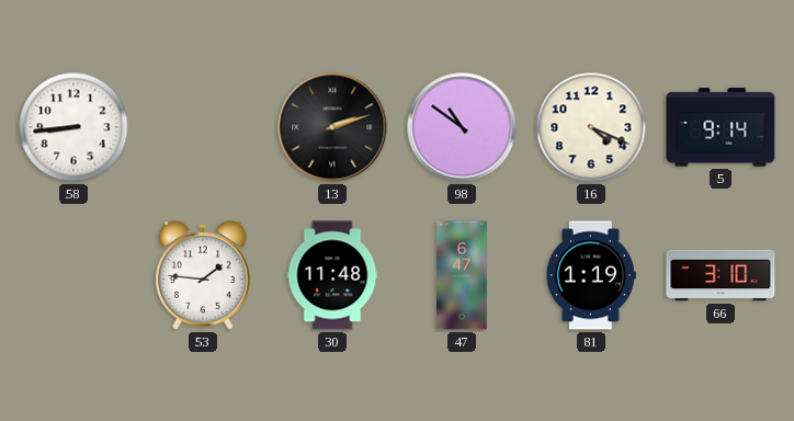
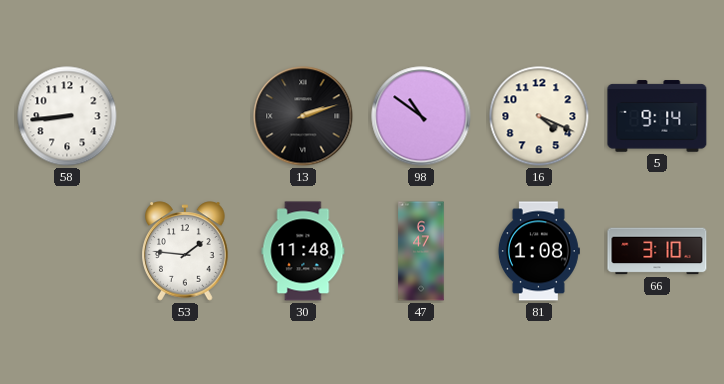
81: 1:19 -> 1:08
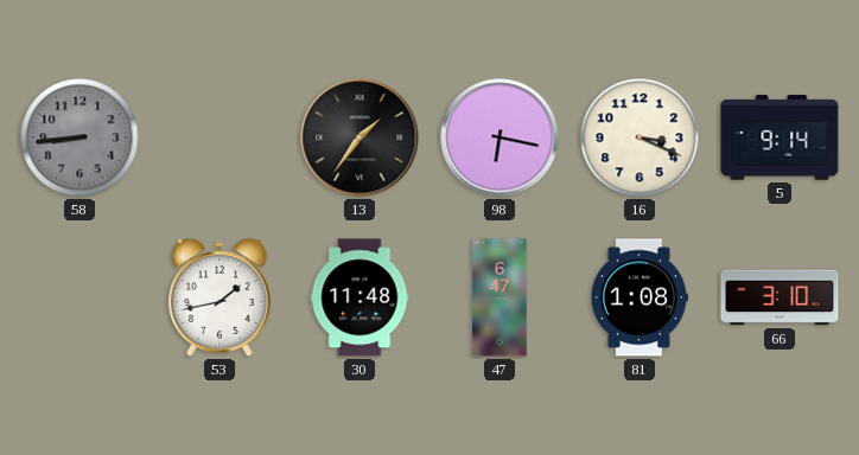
58 dial: white -> grey
13: 2:12 -> 1:36
98: 10:51 -> 6:17
16: 4:19 -> 3:19
53: 1:46 -> 1:43
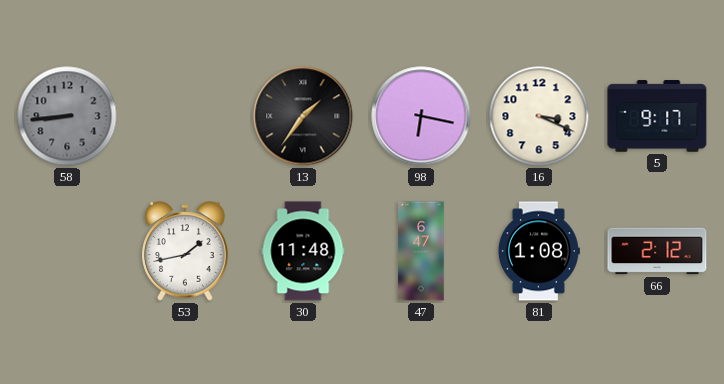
5: 9:14 -> 9:17
66: 3:10 -> 2:12
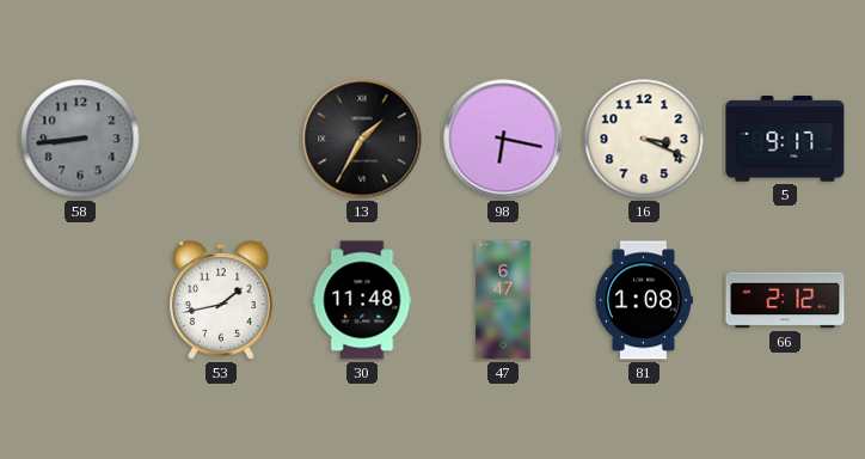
13: 1:36 -> 1:35
